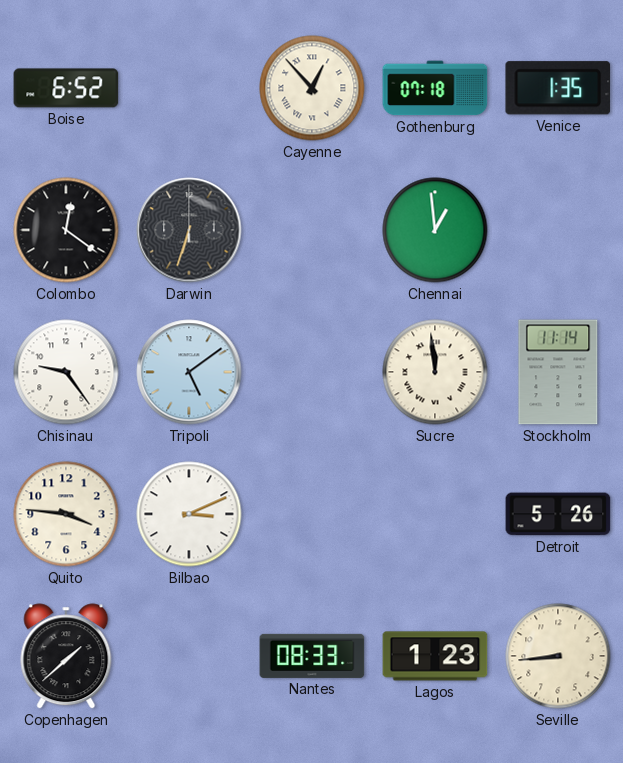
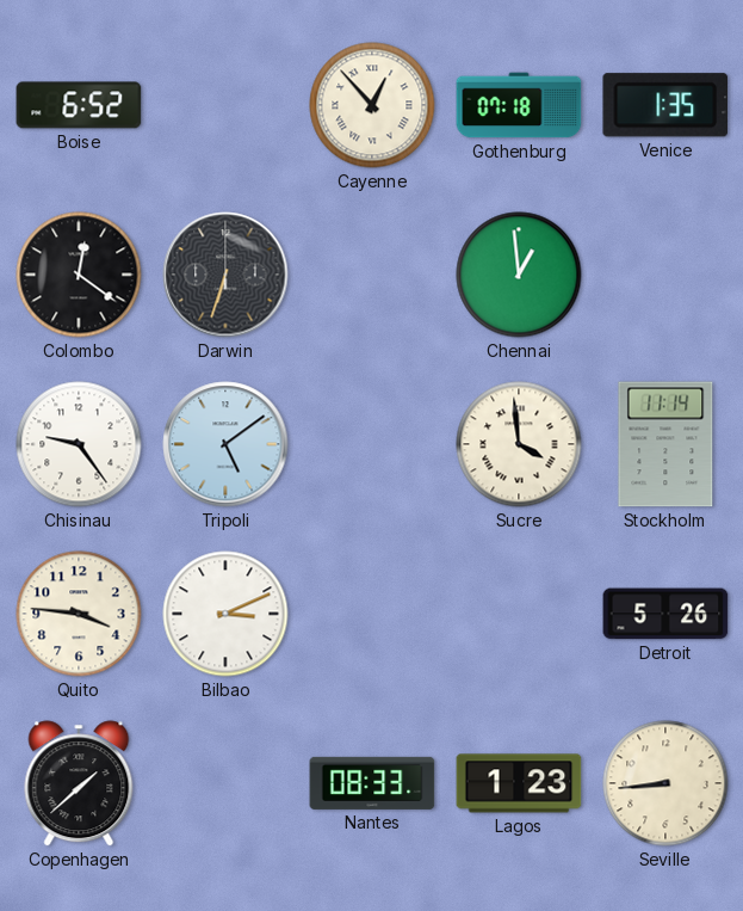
Sucre: 11:59 -> 3:59
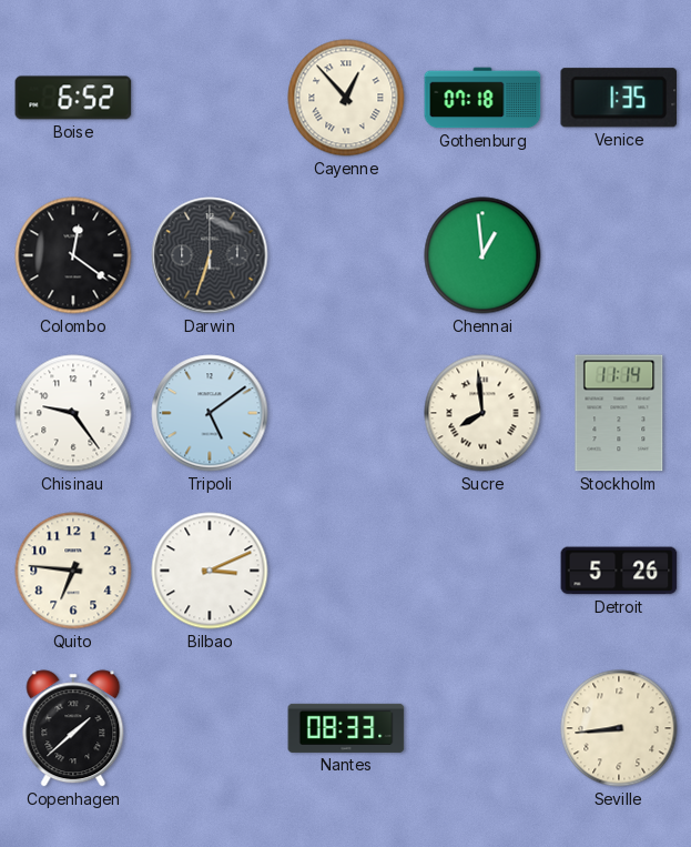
Sucre: 3:59 -> 7:59
Quito: 3:46 -> 6:46
Lagos: 1:23 -> none
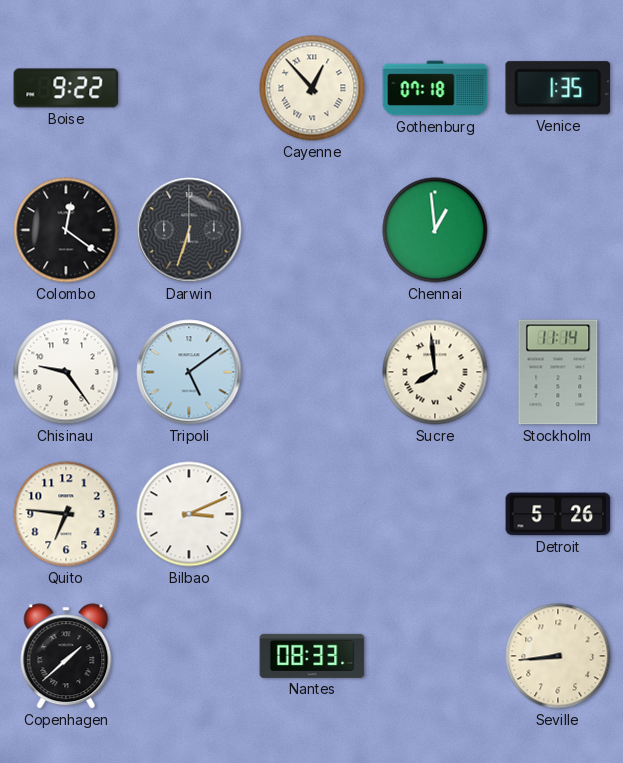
Boise: 6:52 -> 9:22
